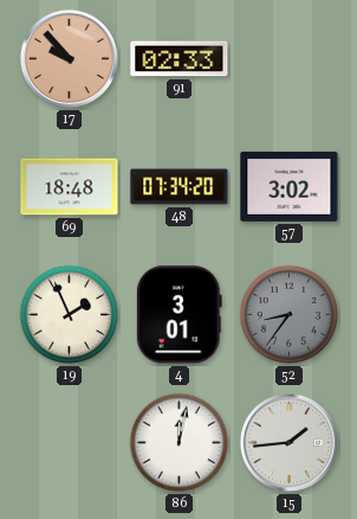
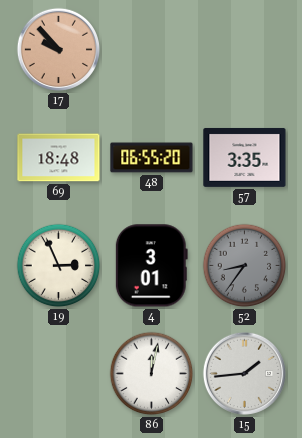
91: 02:33 -> none
48: 07:34 -> 06:55
57: 3:02 -> 3:35
19: 1:56 -> 2:56
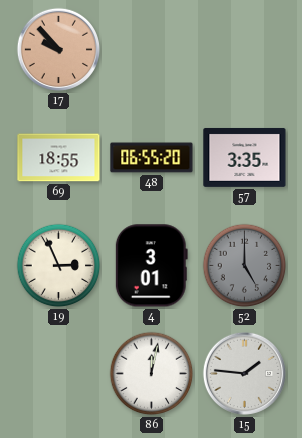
69: 18:48 -> 18:55
52: 8:36 -> 5:00
15: 1:44 -> 1:46
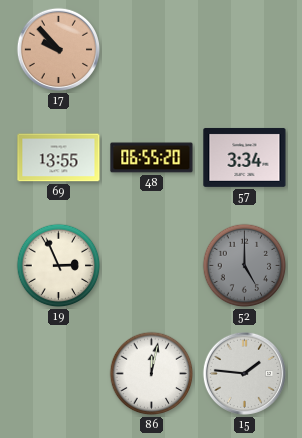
69: 18:55 -> 13:55
57: 3:35 -> 3:34
4: 3:01 -> none
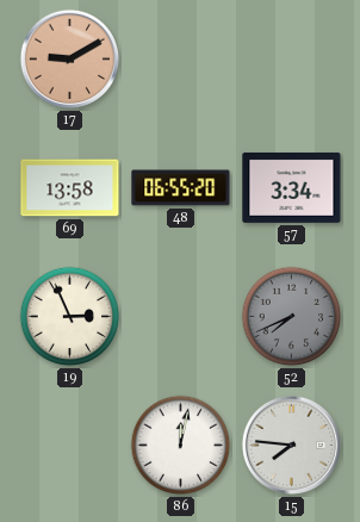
17: 9:53 -> 9:10
69: 13:55 -> 13:58
52: 5:00 -> 7:41
15: 1:46 -> 7:46
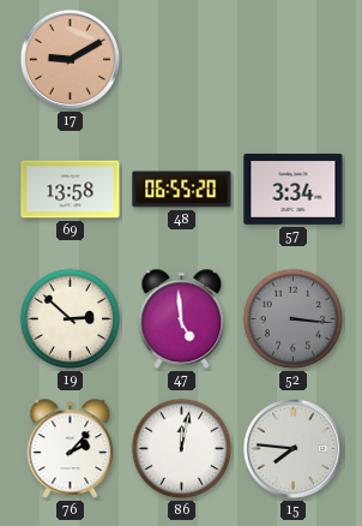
19: 2:56 -> 2:52
47: none -> 4:59
52: 7:41 -> 3:16
76: none -> 2:07
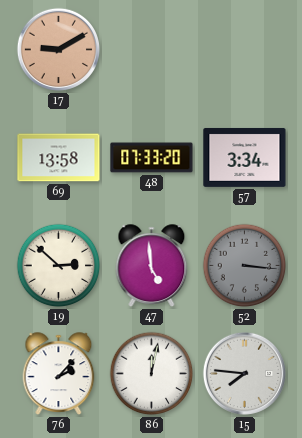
48: 06:55 -> 07:33
